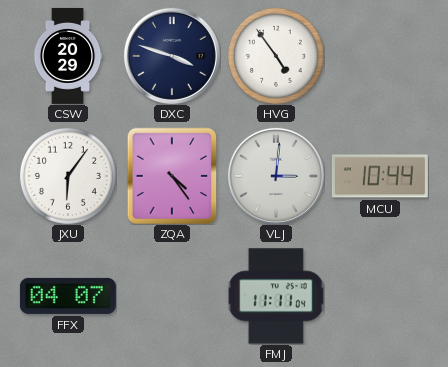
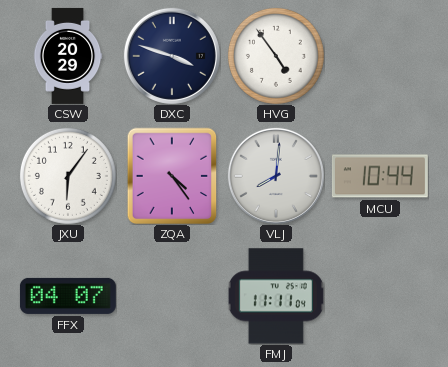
VLJ: 3:01 -> 8:01
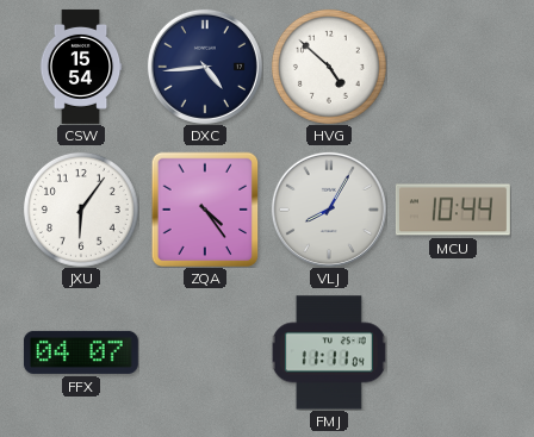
CSW: 20:29 -> 15:54
DXC: 3:48 -> 4:44
HVG: 4:54 -> 4:52
VLJ: 8:01 -> 8:05
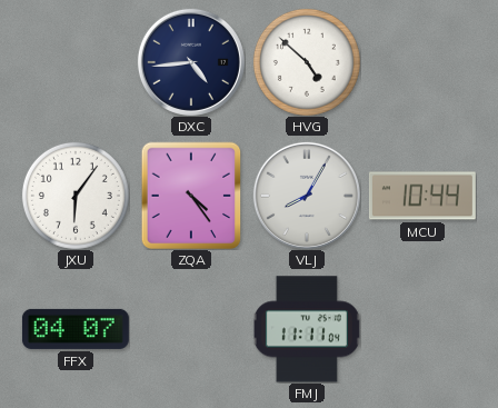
CSW: 15:54 -> none
